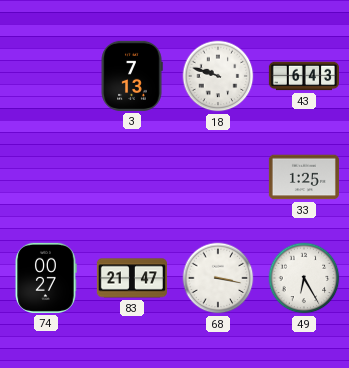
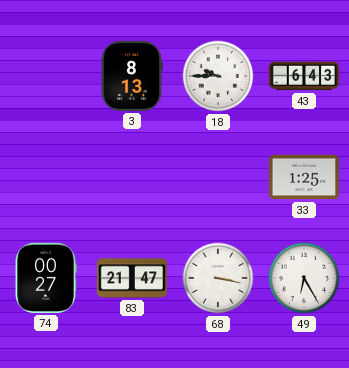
3: 7:13 -> 8:13
18: 9:48 -> 9:45
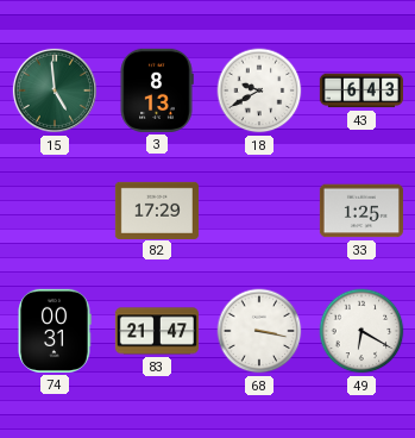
15: none -> 4:59
18: 9:45 -> 9:40
82: none -> 17:29
74: 00:27 -> 00:31
49: 6:25 -> 6:20
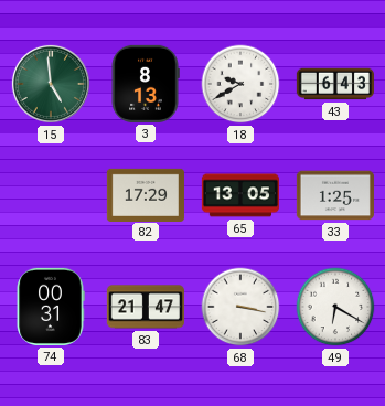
65: none -> 13:05
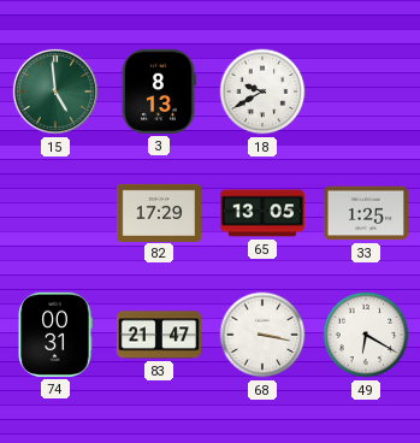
43: 6:43 -> none
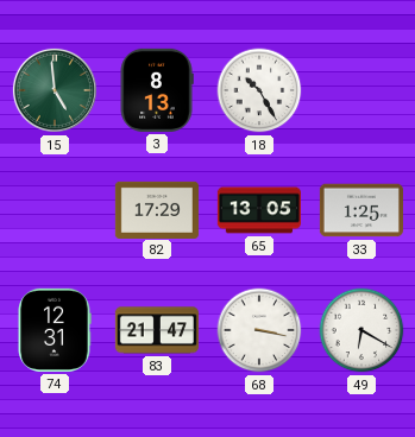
18: 9:40 -> 10:25
74: 00:31 -> 12:31
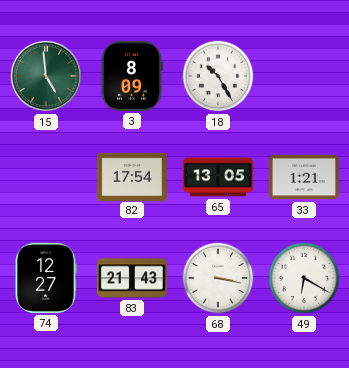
3: 8:13 -> 8:09
82: 17:29 -> 17:54
33: 1:25 -> 1:21
74: 12:31 -> 12:27
83: 21:47 -> 21:43
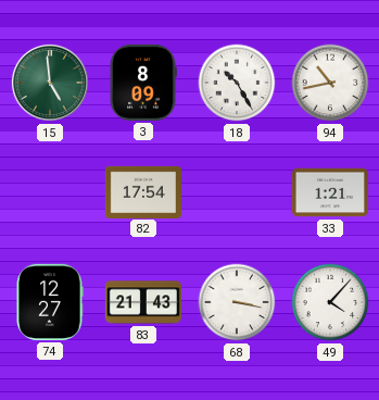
94: none -> 10:43
65: 13:05 -> none
49: 6:20 -> 4:07
